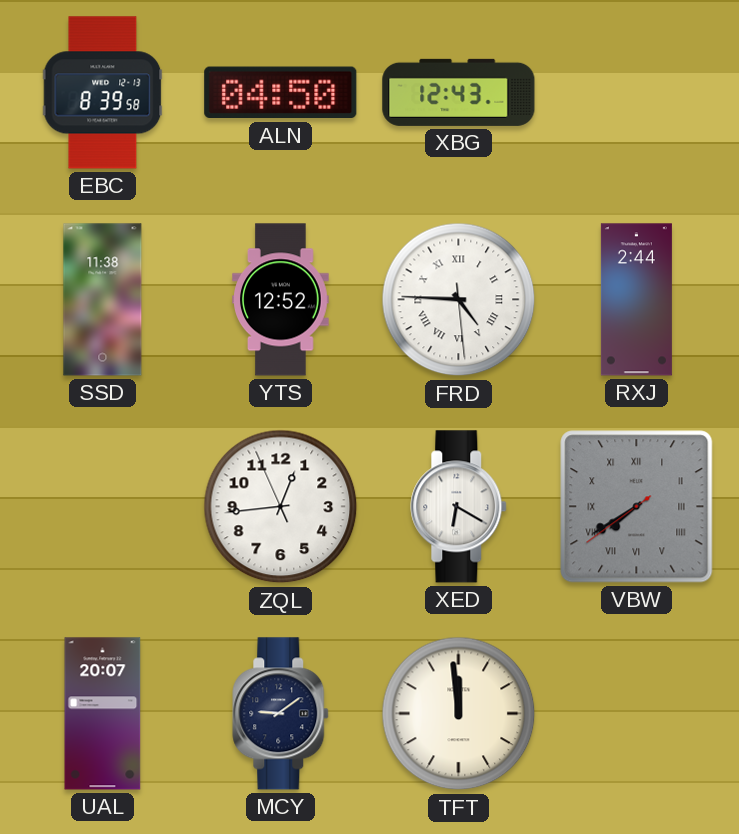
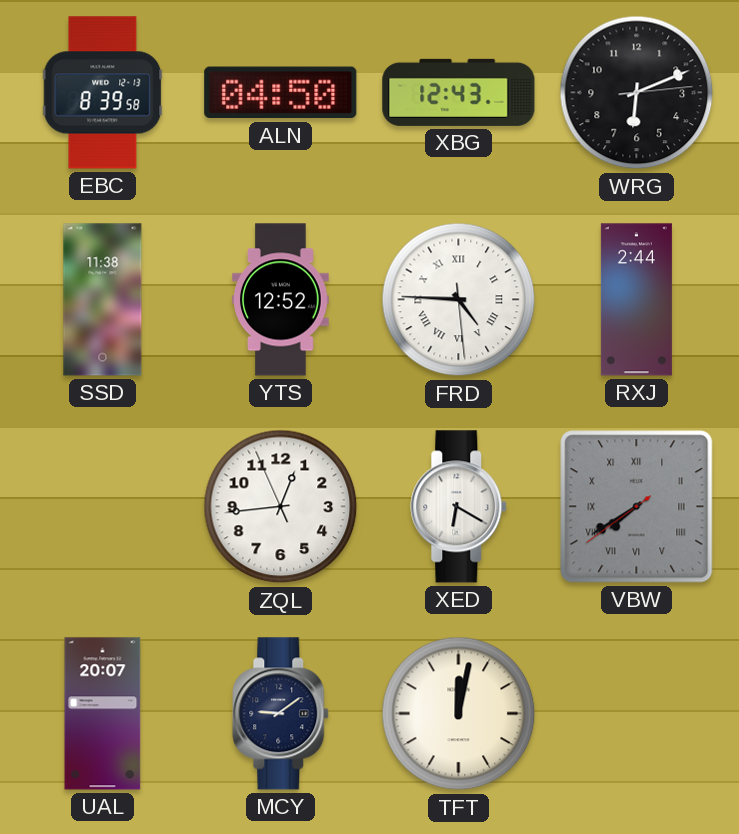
WRG: none -> 6:11
TFT: 11:59 -> 12:02
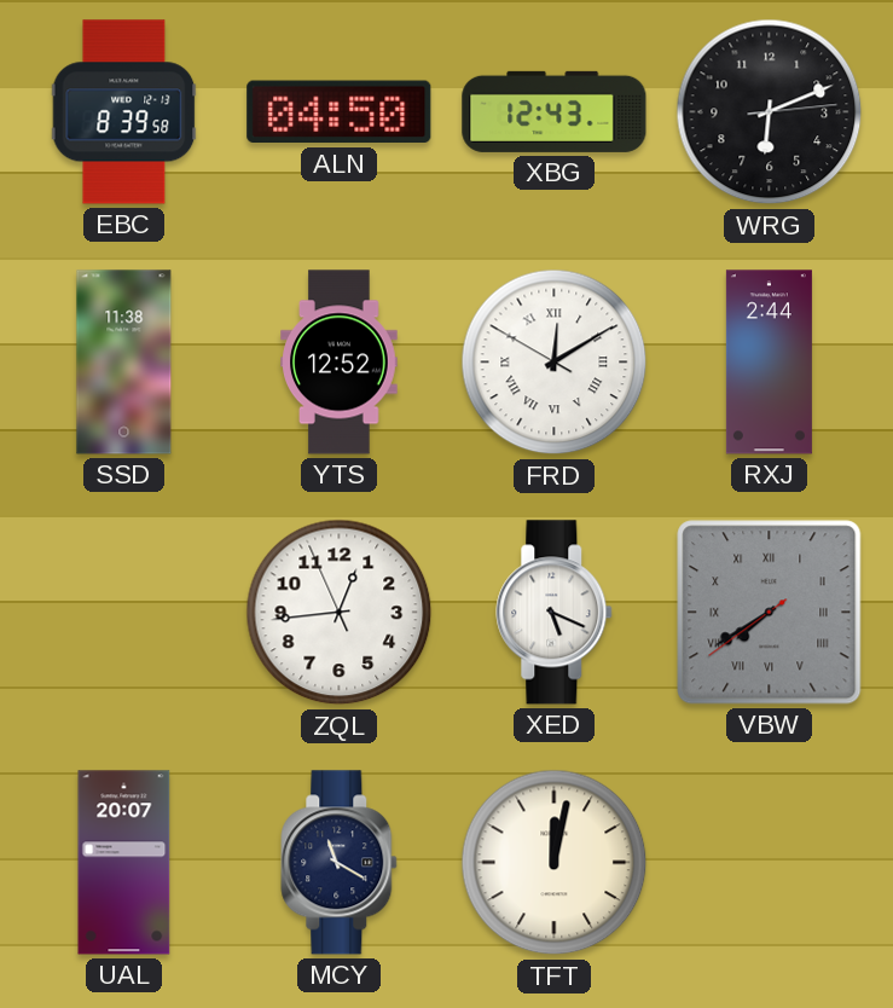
FRD: 4:45 -> 12:09
XED: 6:20 -> 5:19
MCY: 9:09 -> 11:20
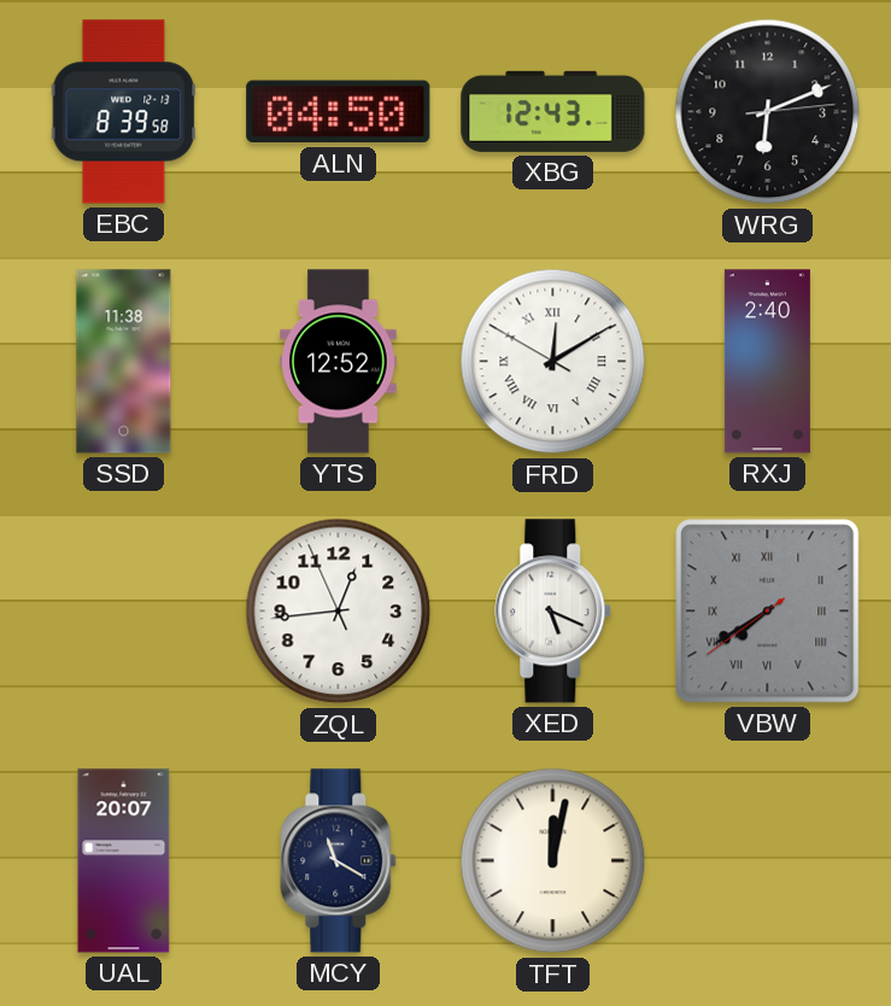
RXJ: 2:44 -> 2:40
